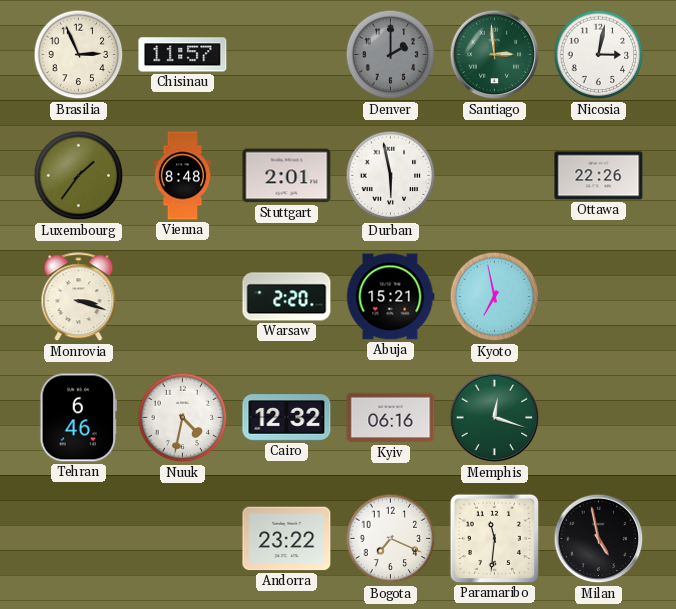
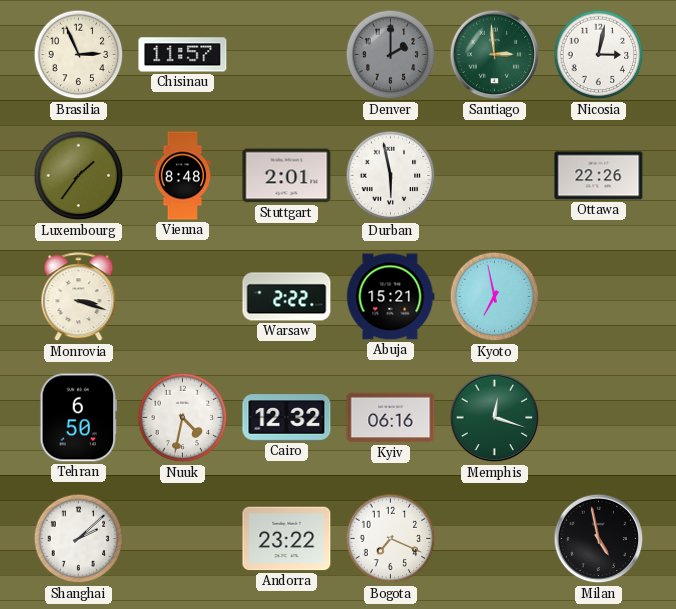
Warsaw: 2:20 -> 2:22
Tehran: 6:46 -> 6:50
Shanghai: none -> 2:08
Paramaribo: 11:31 -> none
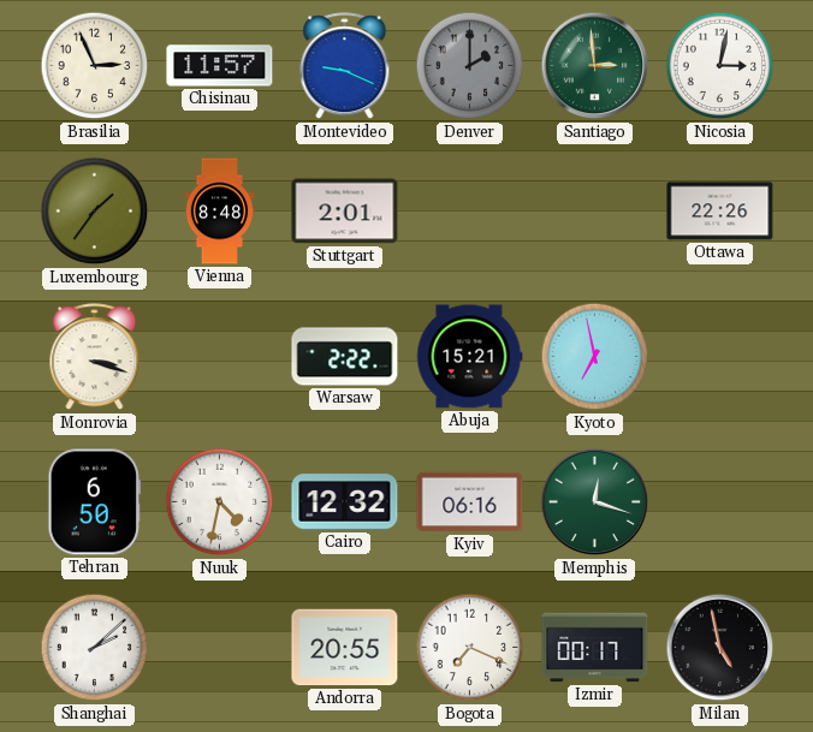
Montevideo: none -> 9:19
Durban: 5:58 -> none
Andorra: 23:22 -> 20:55
Izmir: none -> 00:17
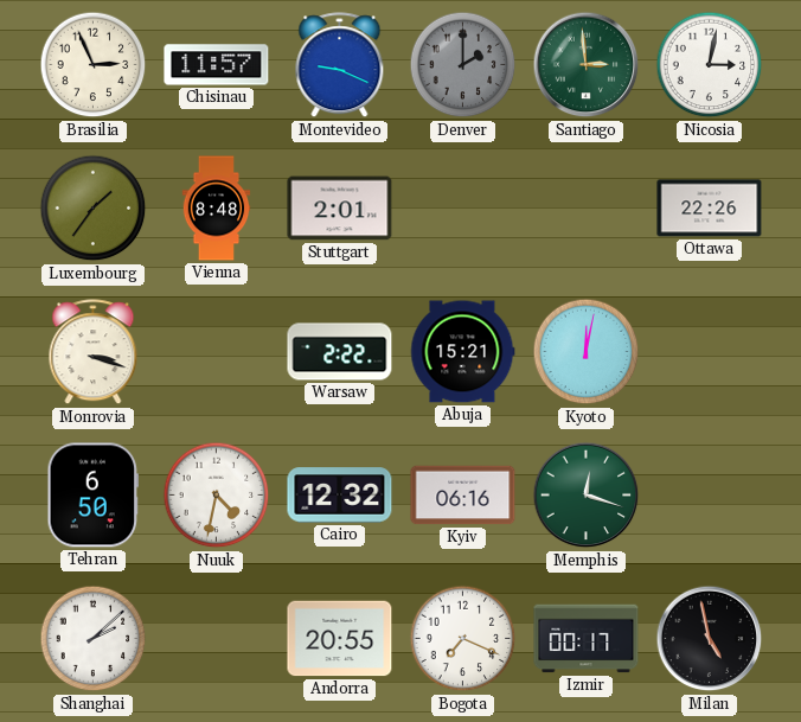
Kyoto: 6:58 -> 12:02
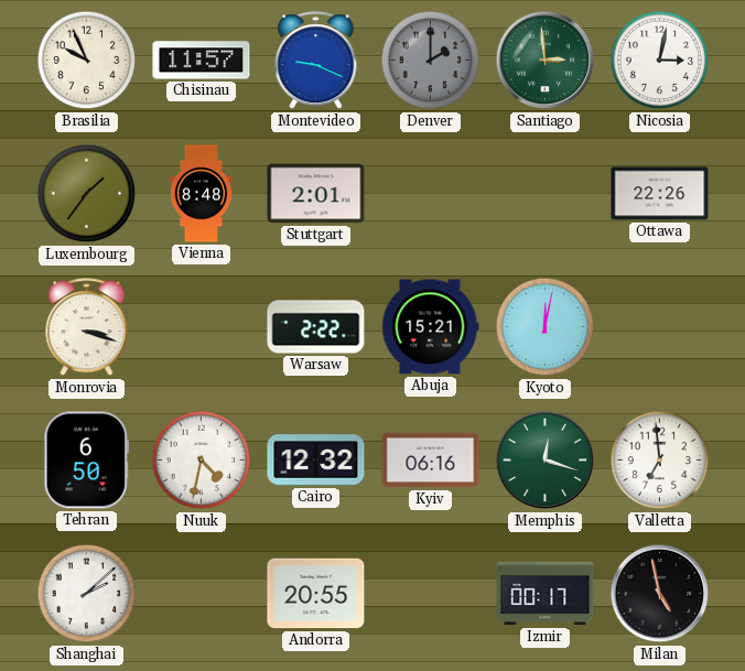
Brasilia: 2:56 -> 9:56
Valletta: none -> 6:59
Bogota: 7:19 -> none
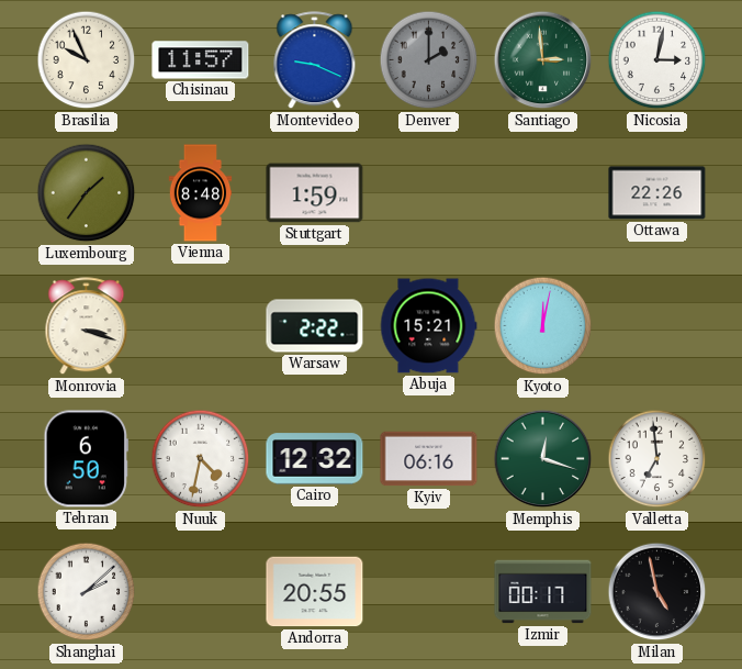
Stuttgart: 2:01 -> 1:59
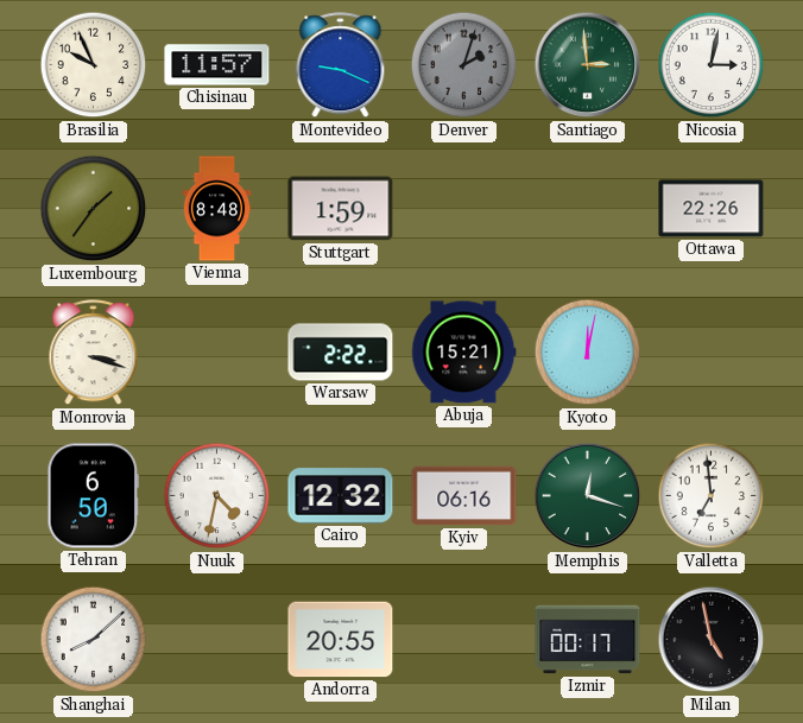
Denver: 2:00 -> 2:03
Shanghai: 2:08 -> 8:08
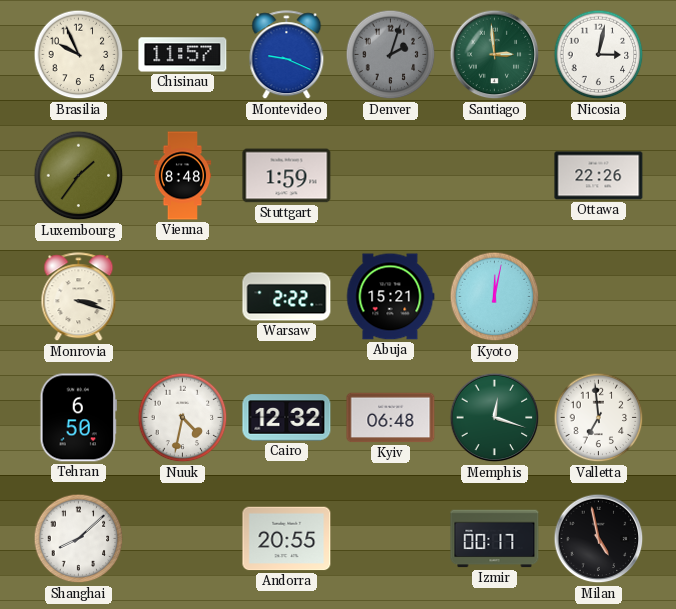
Kyiv: 06:16 -> 06:48
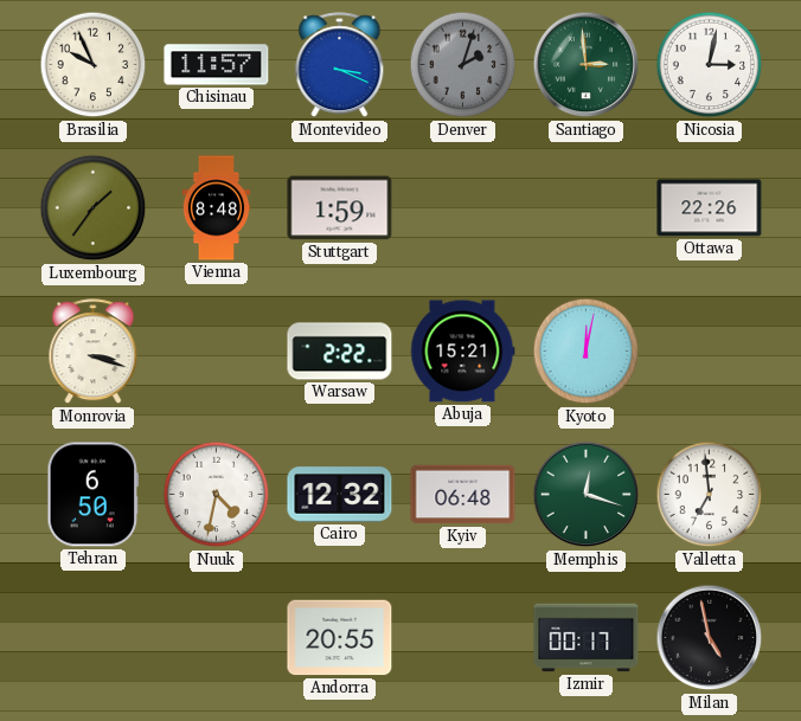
Montevideo: 9:19 -> 3:19
Shanghai: 8:08 -> none
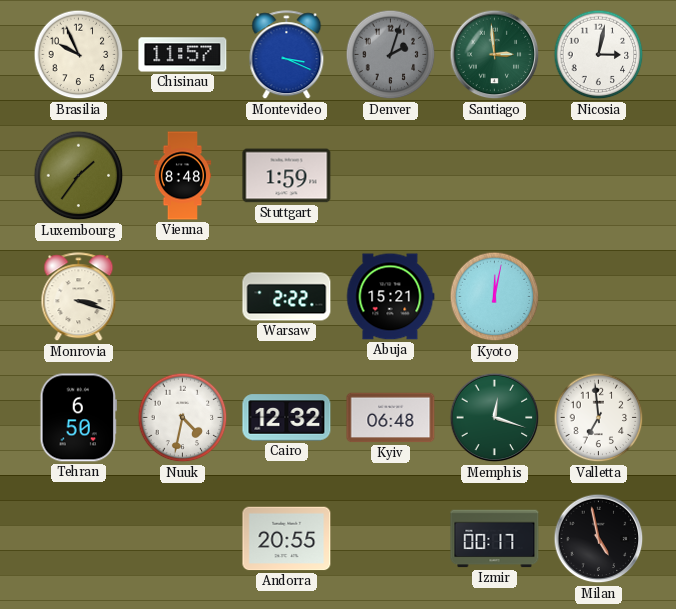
Ottawa: 22:26 -> none
